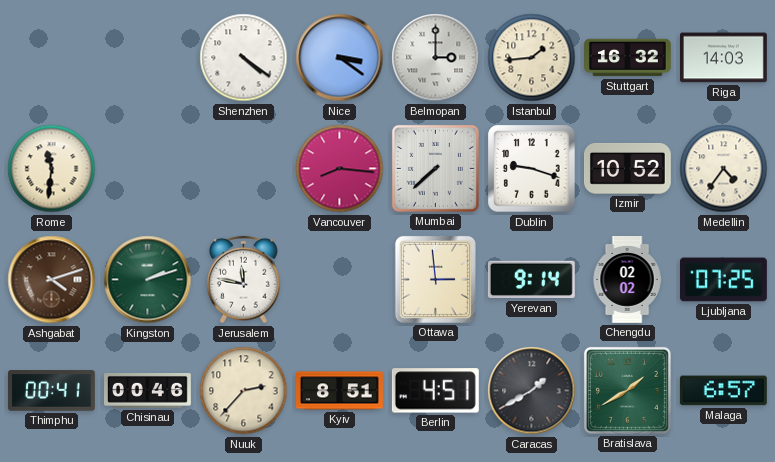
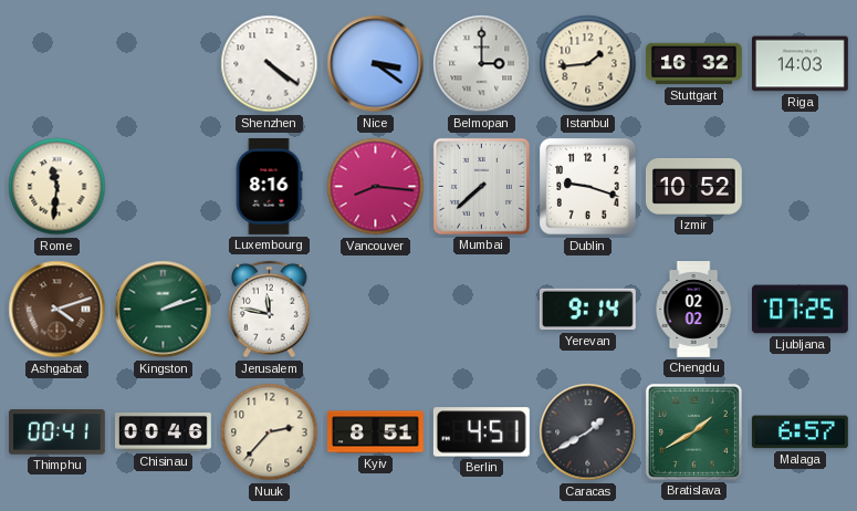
Luxembourg: none -> 8:16
Medellin: 4:36 -> none
Ottawa: 2:59 -> none
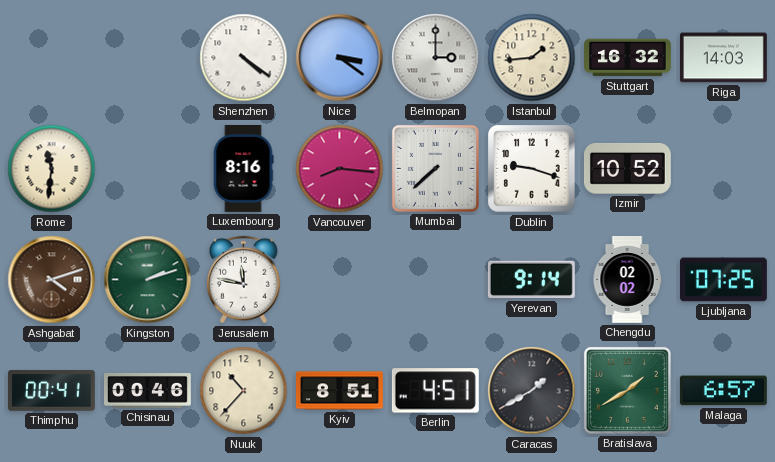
Nuuk: 2:37 -> 10:37
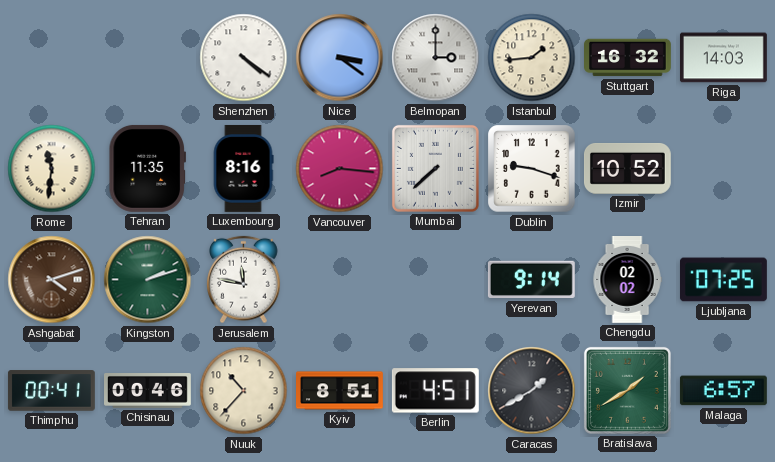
Tehran: none -> 11:35
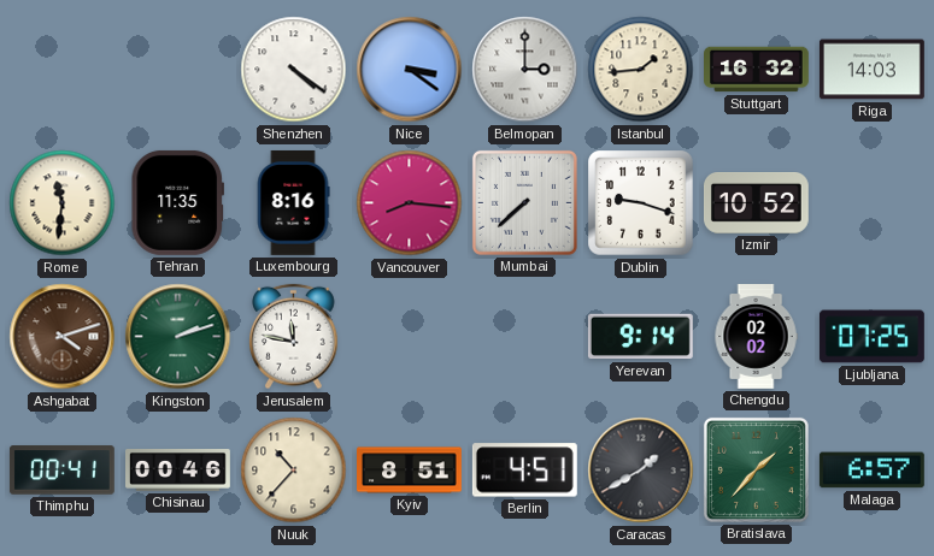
Bratislava: 1:40 -> 1:37
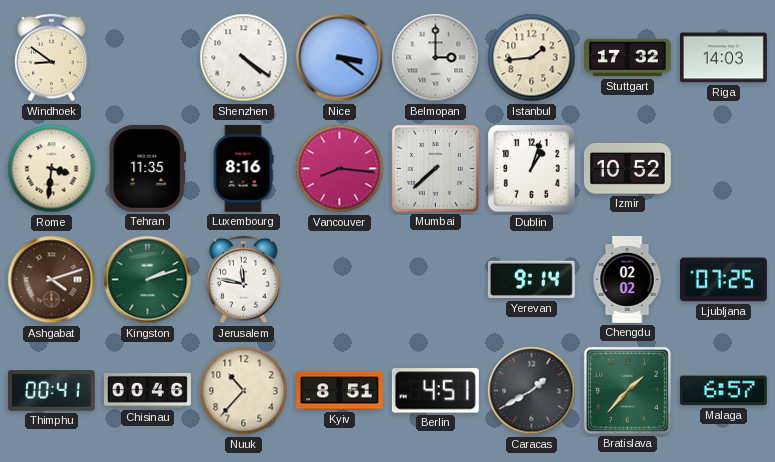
Windhoek: none -> 8:51
Stuttgart: 16:32 -> 17:32
Rome: 11:31 -> 3:31
Dublin: 9:18 -> 1:03
